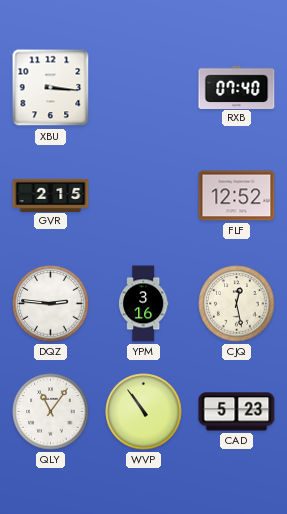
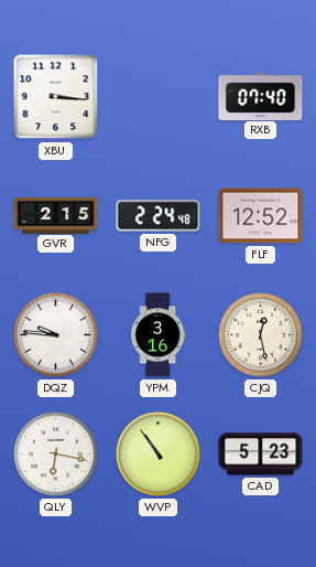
NFG: none -> 2:24
DQZ: 2:46 -> 9:46
QLY: 11:06 -> 6:17
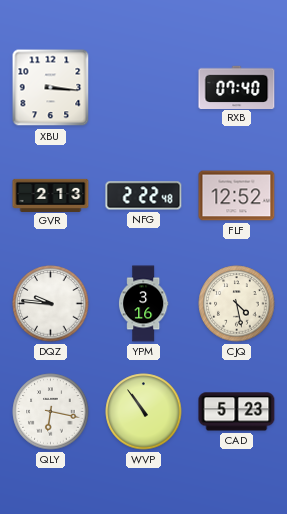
GVR: 2:15 -> 2:13
NFG: 2:24 -> 2:22
CJQ: 12:28 -> 4:28
